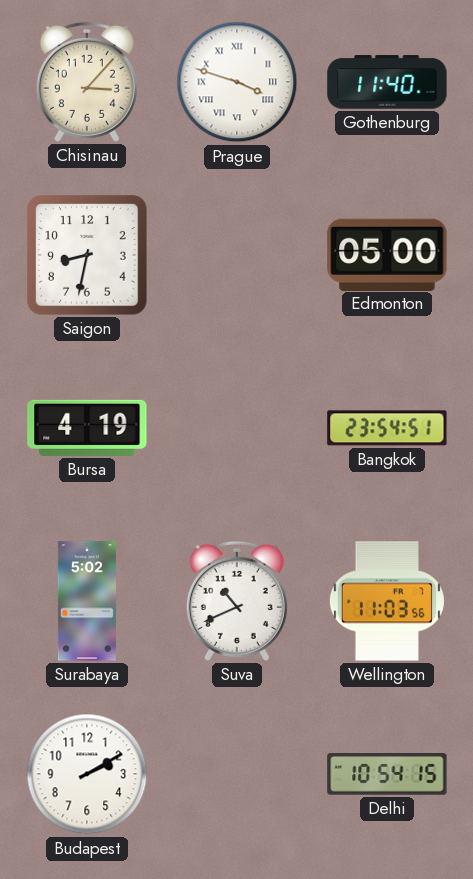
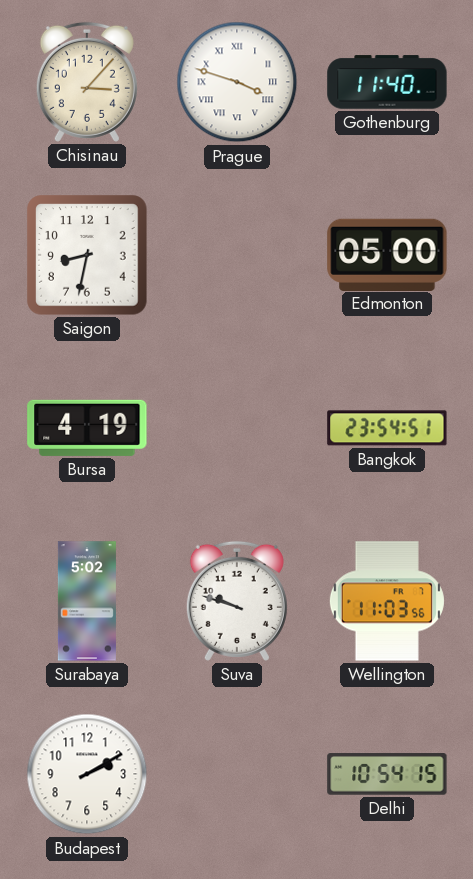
Suva: 10:41 -> 9:48
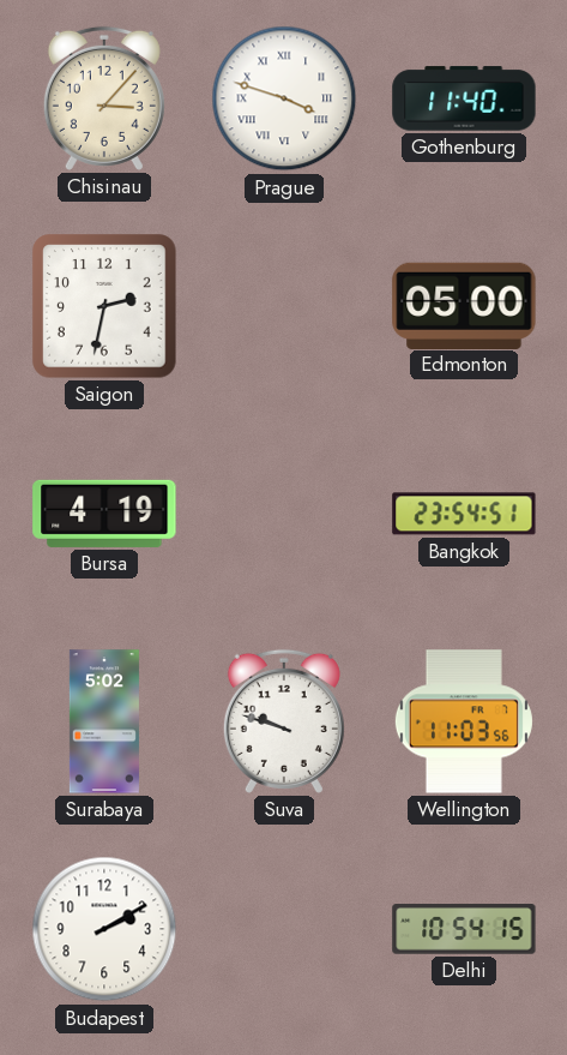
Saigon: 8:32 -> 2:32
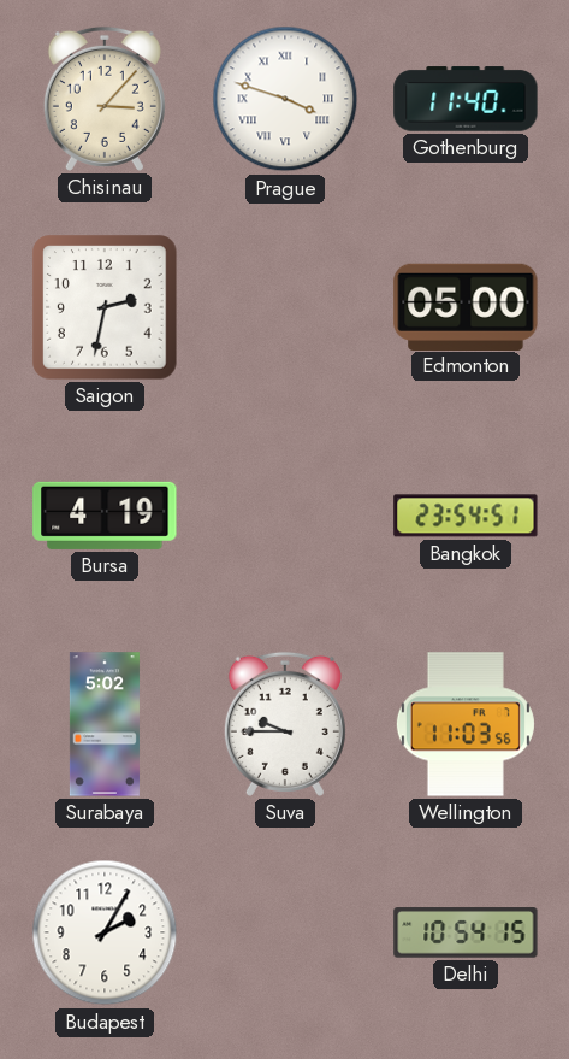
Suva: 9:48 -> 9:45
Budapest: 2:10 -> 2:05
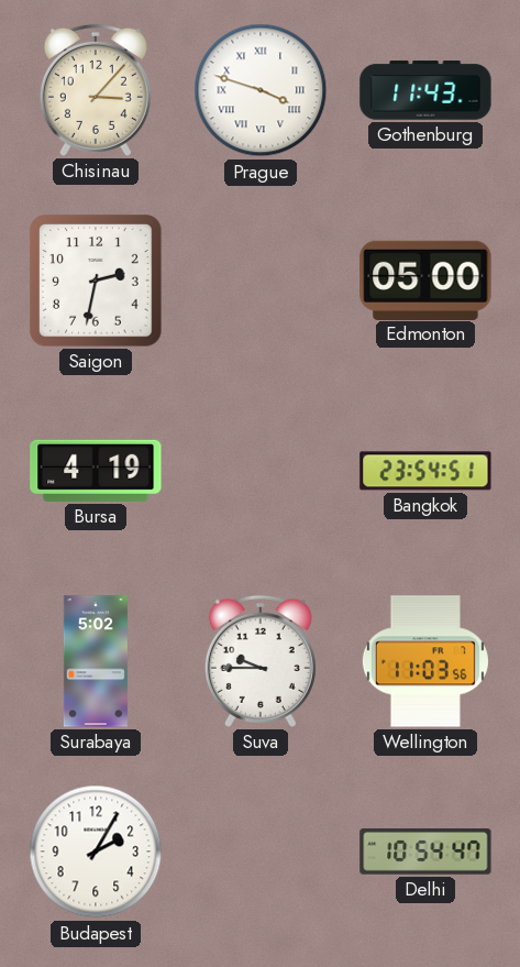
Gothenburg: 11:40 -> 11:43
Delhi: 10:54:15 -> 10:54:47
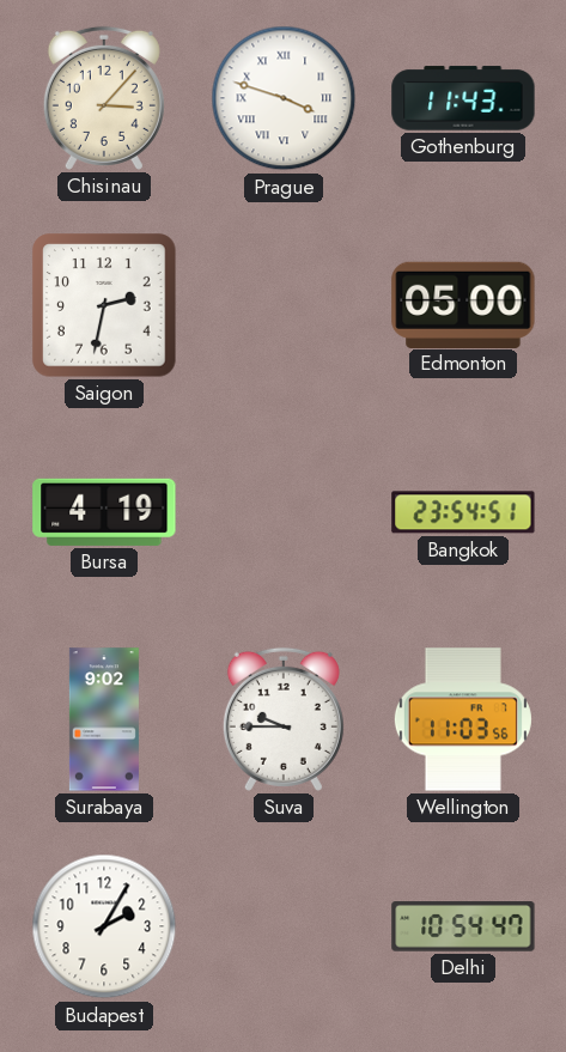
Surabaya: 5:02 -> 9:02
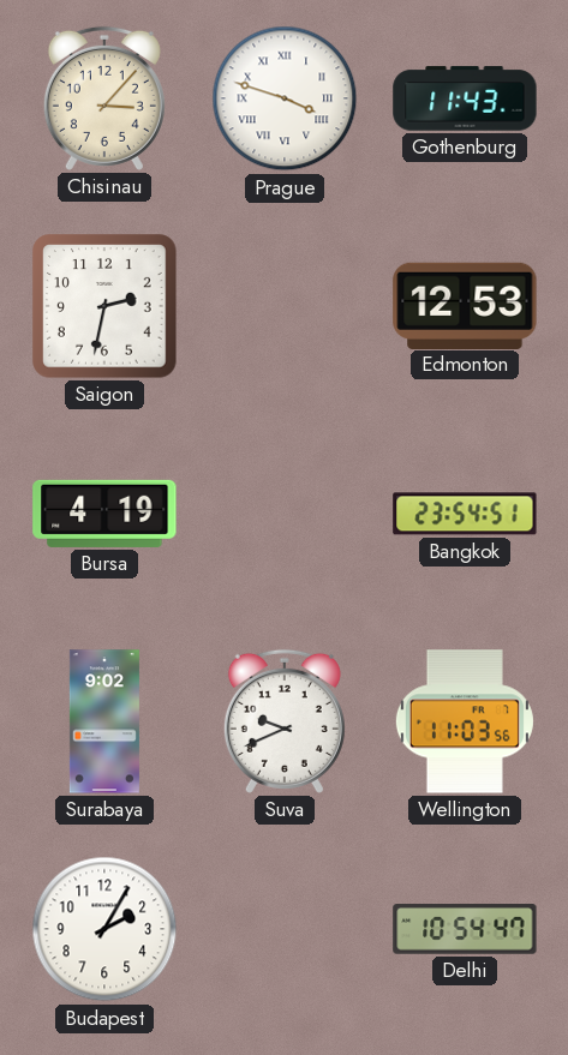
Edmonton: 05:00 -> 12:53
Suva: 9:45 -> 9:41
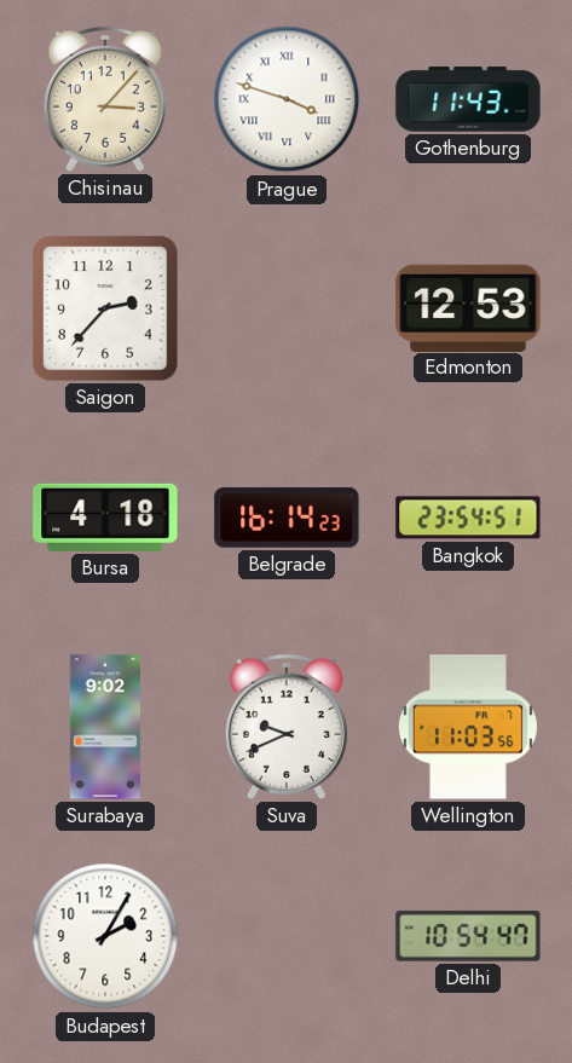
Saigon: 2:32 -> 2:37
Bursa: 4:19 -> 4:18
Belgrade: none -> 16:14
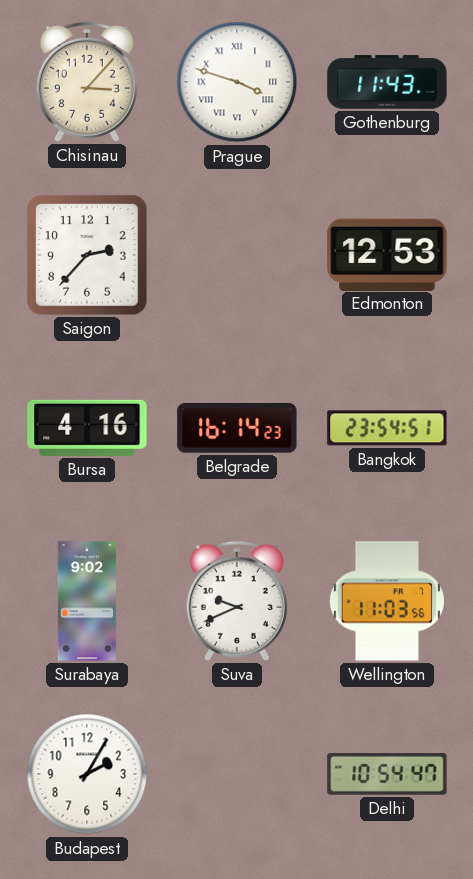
Bursa: 4:18 -> 4:16
